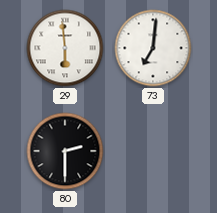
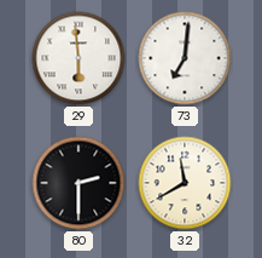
32: none -> 11:40
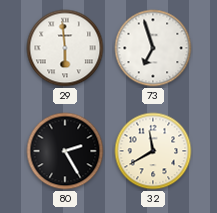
73: 7:01 -> 6:57
80: 2:30 -> 2:25
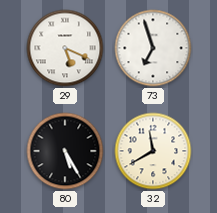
29: 5:59 -> 5:19
80: 2:25 -> 5:25
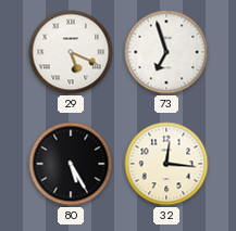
32: 11:40 -> 12:16
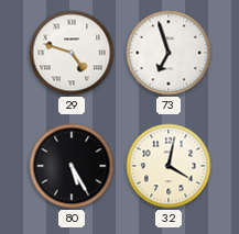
29: 5:19 -> 4:48
32: 12:16 -> 4:02
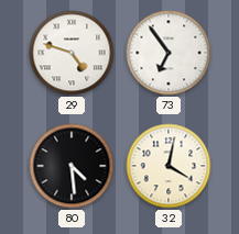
73: 6:57 -> 6:54
80: 5:25 -> 4:29
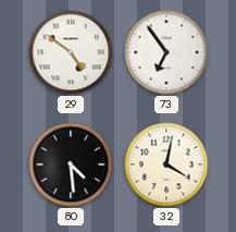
29: 4:48 -> 4:51
